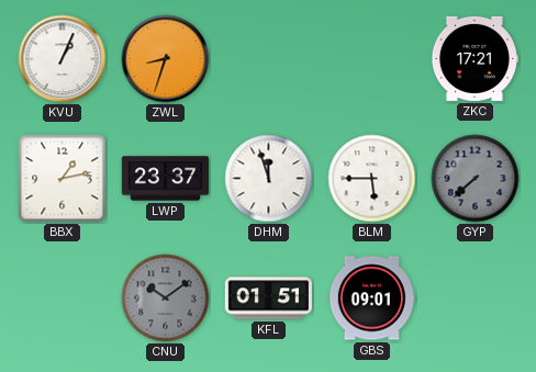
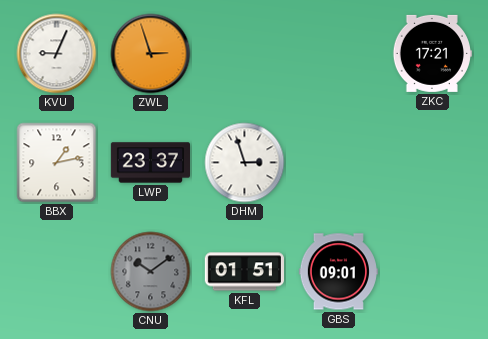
KVU: 1:04 -> 9:04
ZWL: 8:33 -> 2:57
DHM: 11:57 -> 2:57
BLM: 5:45 -> none
GYP: 7:38 -> none
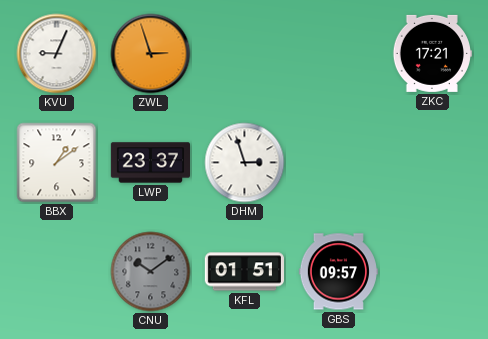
BBX: 1:13 -> 1:09
GBS: 09:01 -> 09:57
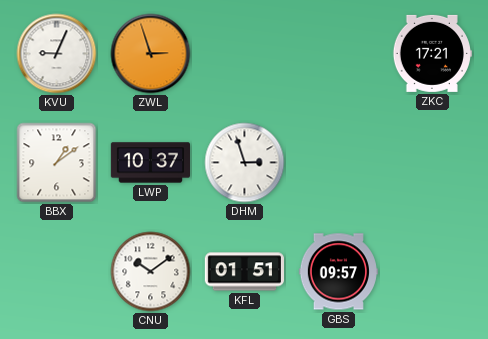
LWP: 23:37 -> 10:37
CNU dial: grey -> white
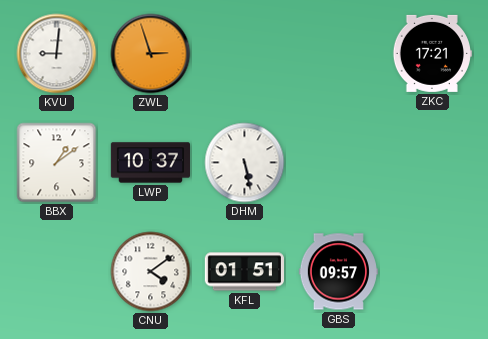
KVU: 9:04 -> 9:01
DHM: 2:57 -> 5:28
CNU: 10:09 -> 4:09
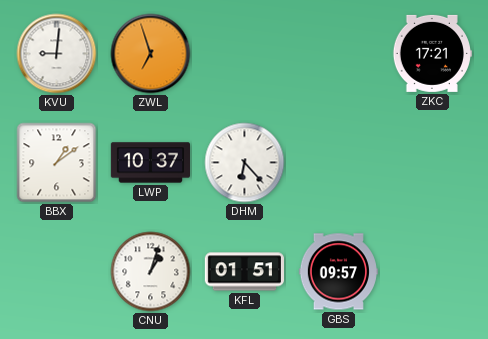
ZWL: 2:57 -> 6:57
DHM: 5:28 -> 6:23
CNU: 4:09 -> 1:03
